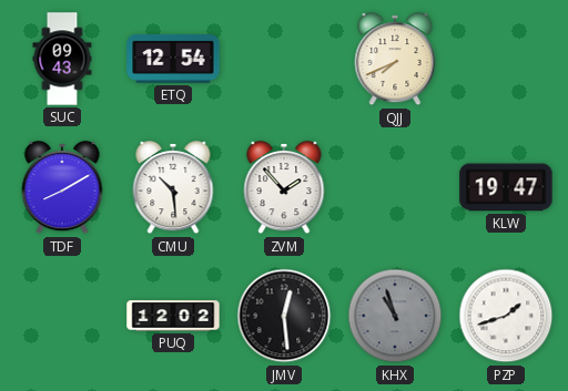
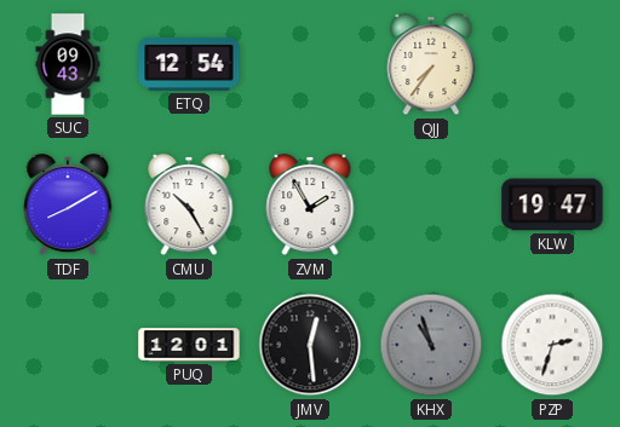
QJJ: 7:41 -> 7:36
CMU: 10:29 -> 10:25
ZVM: 1:53 -> 1:55
PUQ: 12:02 -> 12:01
PZP: 1:42 -> 2:33
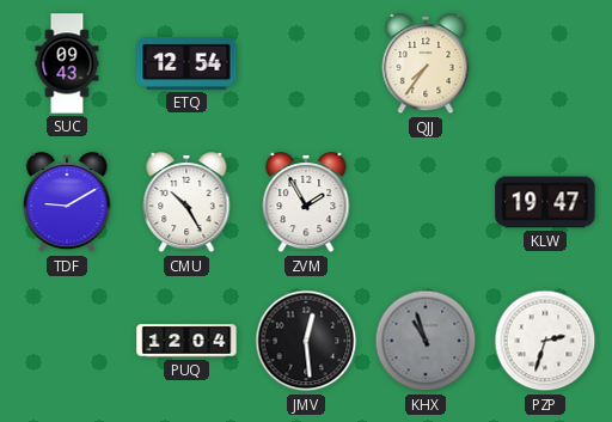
TDF: 8:10 -> 9:10
PUQ: 12:01 -> 12:04
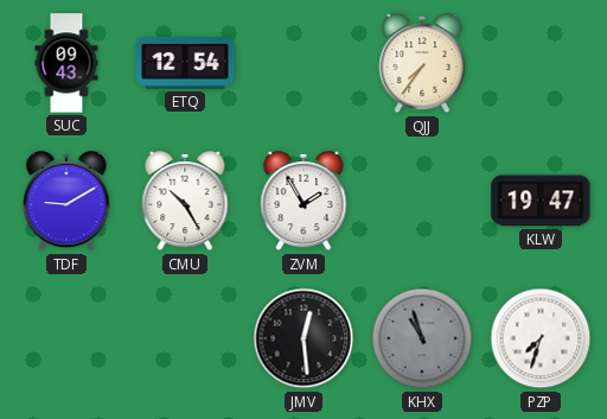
PUQ: 12:04 -> none
PZP: 2:33 -> 7:33
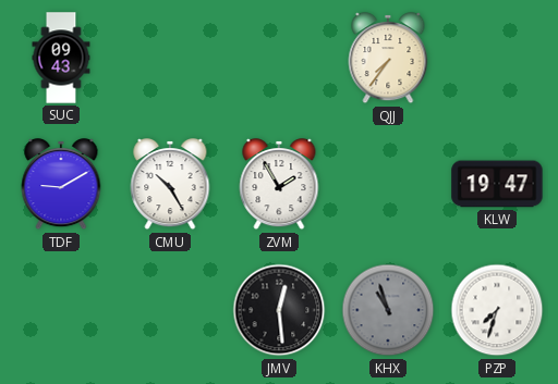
ETQ: 12:54 -> none
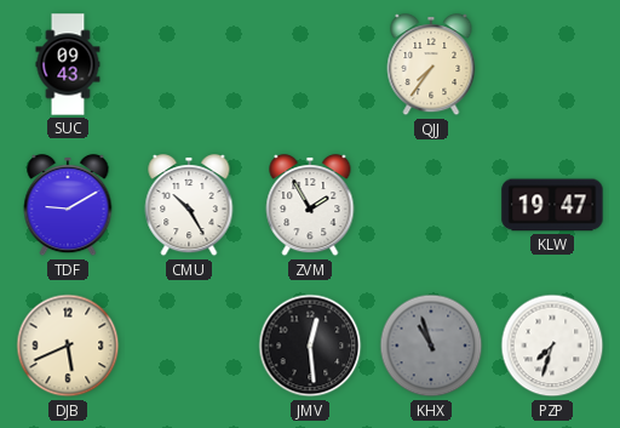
DJB: none -> 5:41
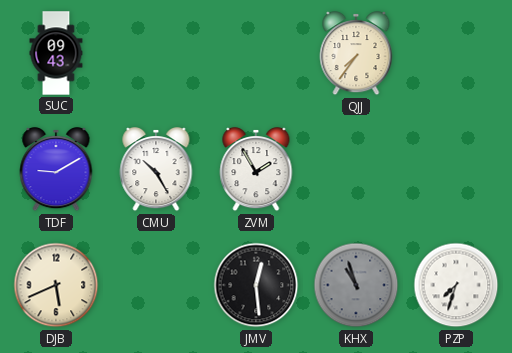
KLW: 19:47 -> none
